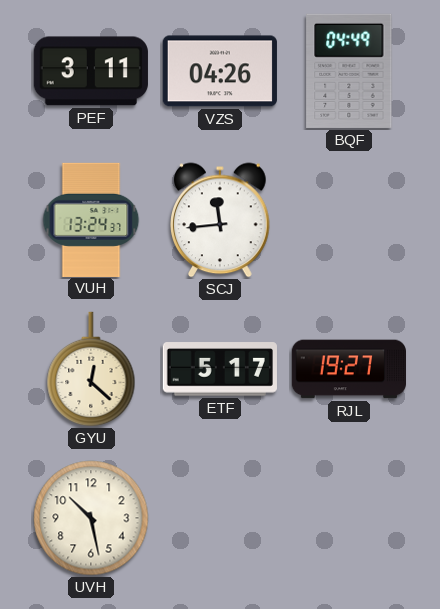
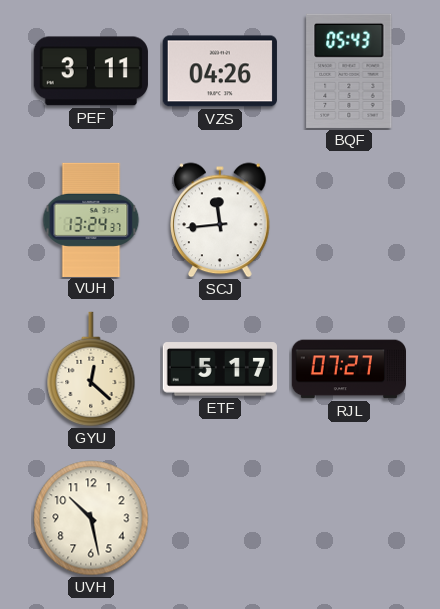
BQF: 04:49 -> 05:43
RJL: 19:27 -> 07:27
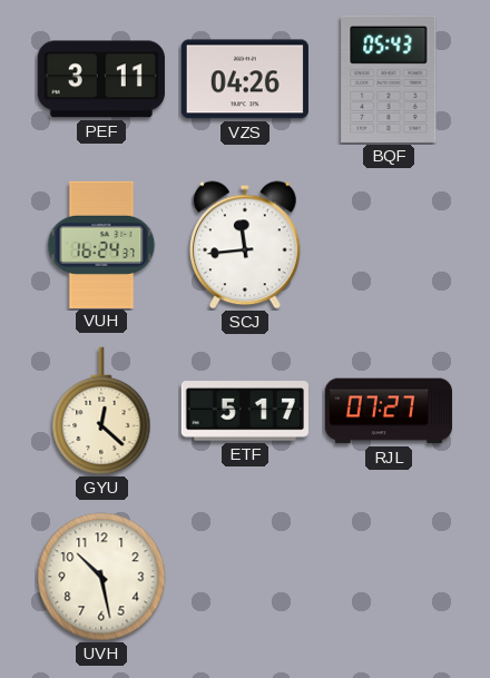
VUH: 13:24 -> 16:24
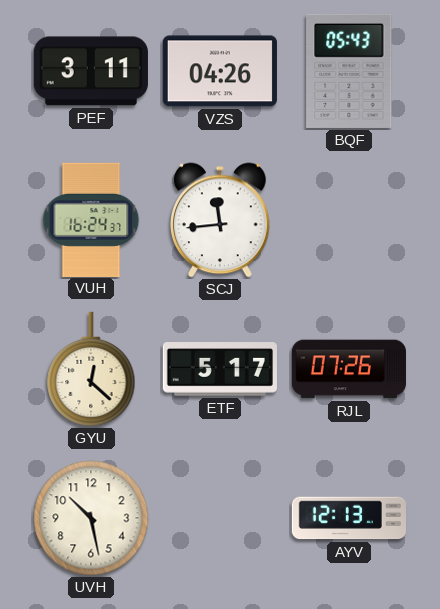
RJL: 07:27 -> 07:26
AYV: none -> 12:13
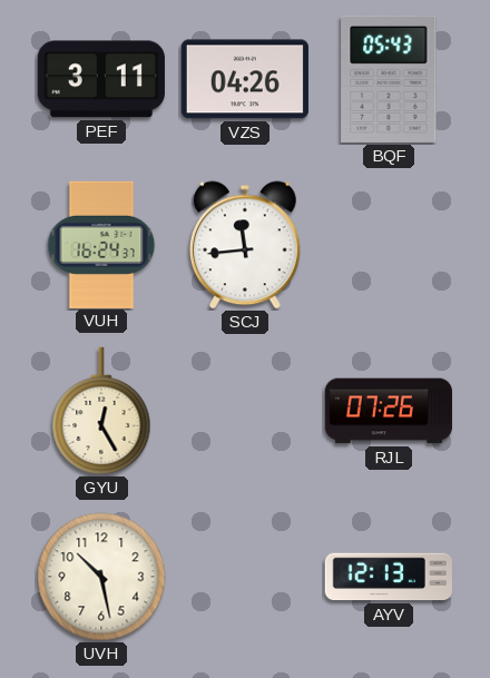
GYU: 12:22 -> 12:25
ETF: 5:17 -> none
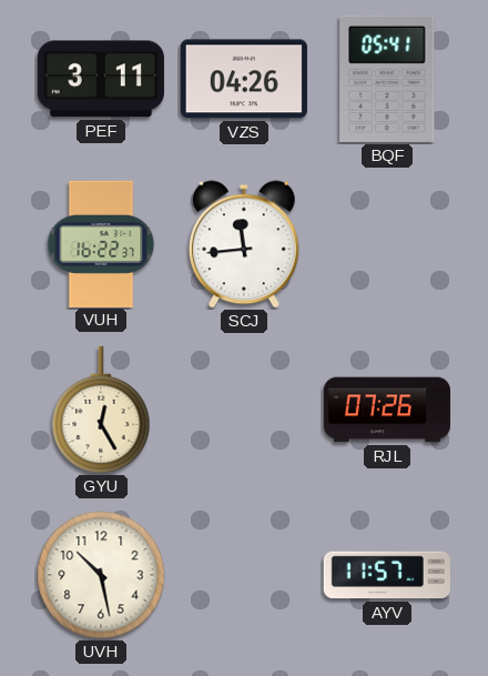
BQF: 05:43 -> 05:41
VUH: 16:24 -> 16:22
AYV: 12:13 -> 11:57
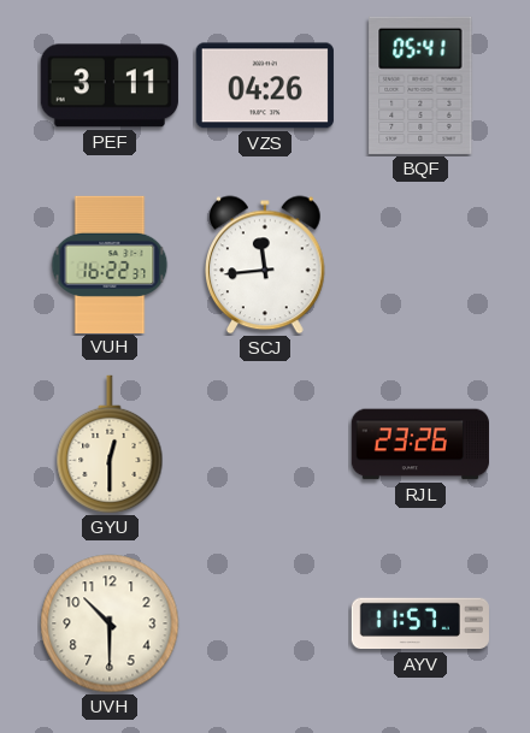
GYU: 12:25 -> 12:30
RJL: 07:26 -> 23:26
UVH: 10:28 -> 10:30
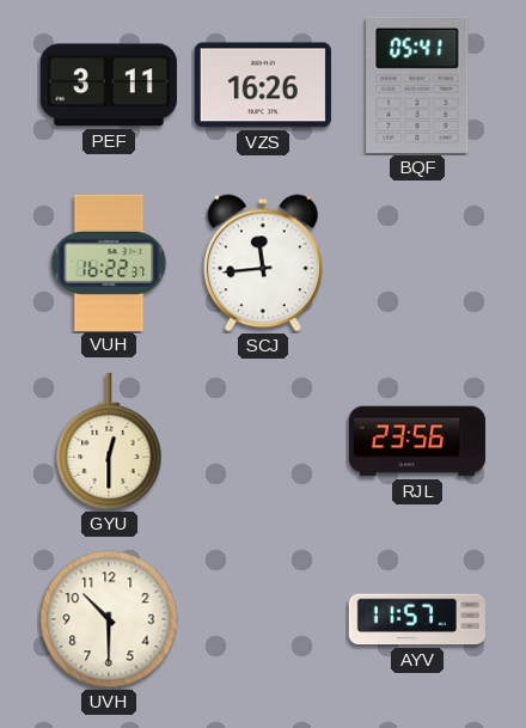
VZS: 04:26 -> 16:26
RJL: 23:26 -> 23:56
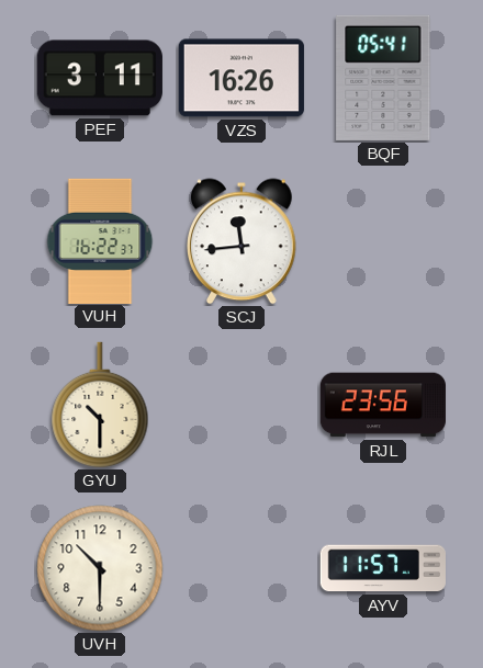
GYU: 12:30 -> 10:30
